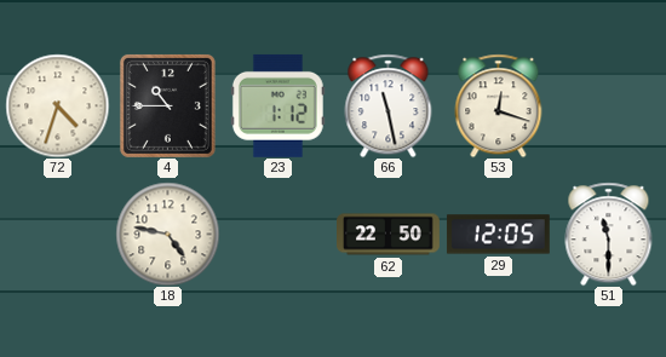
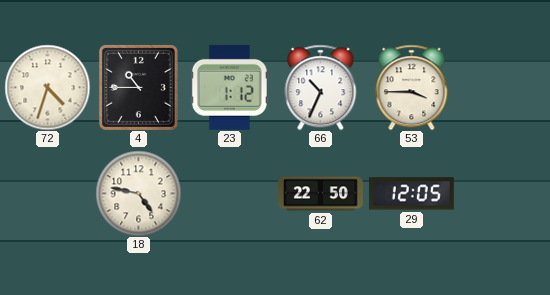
66: 11:28 -> 10:34
53: 12:18 -> 3:45
51: 11:30 -> none
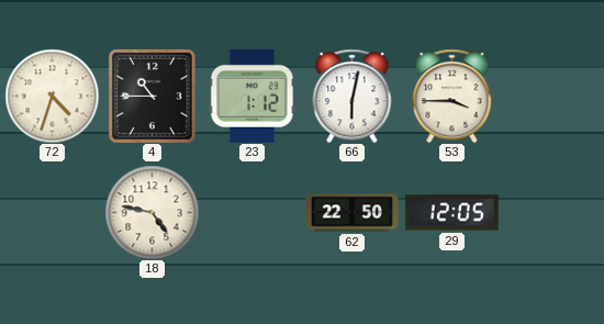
66: 10:34 -> 6:02
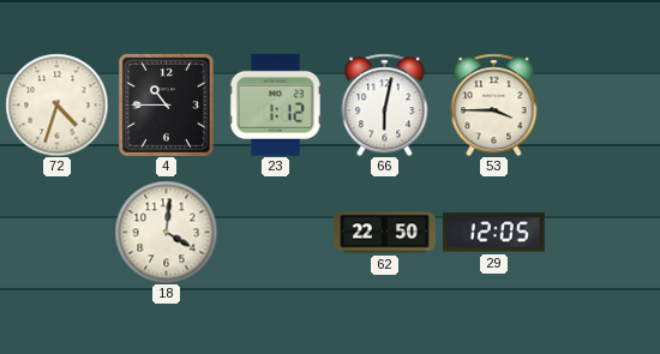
18: 4:47 -> 4:01
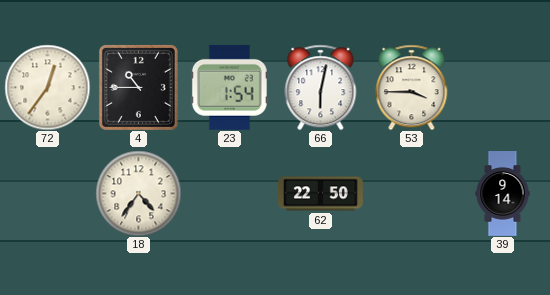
72: 4:33 -> 12:36
23: 1:12 -> 1:54
18: 4:01 -> 4:36
29: 12:05 -> none
39: none -> 9:14
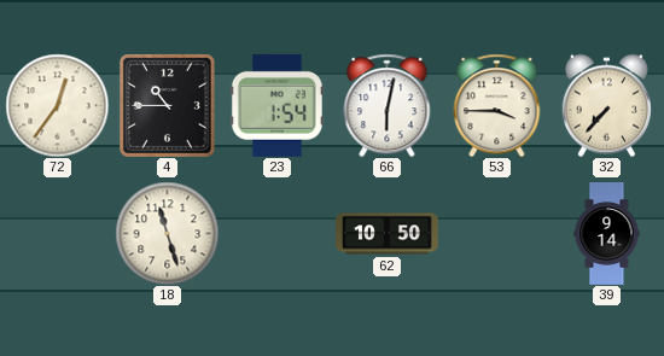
32: none -> 7:37
18: 4:36 -> 11:27
62: 22:50 -> 10:50
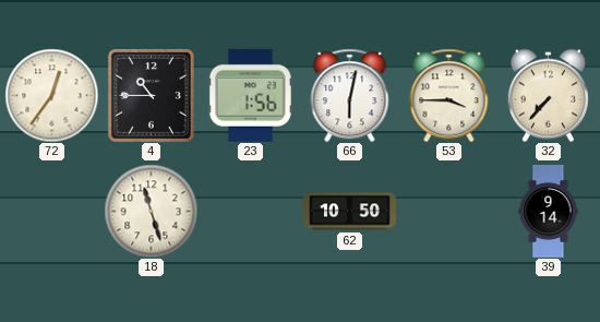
23: 1:54 -> 1:56
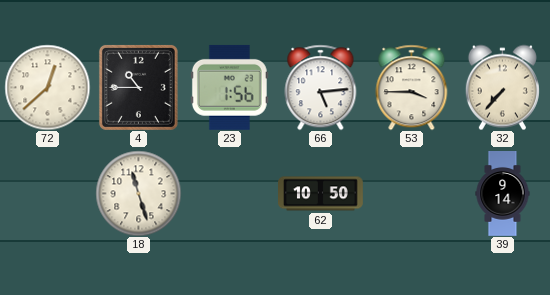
72: 12:36 -> 12:38
66: 6:02 -> 5:14
